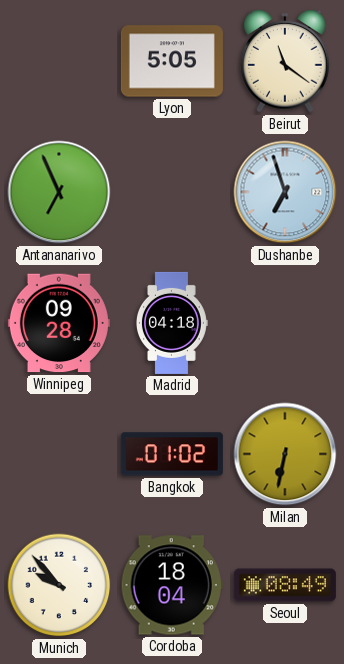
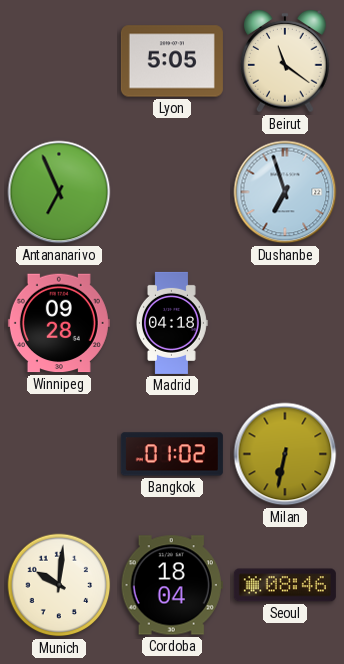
Munich: 9:53 -> 10:01
Seoul: 08:49 -> 08:46
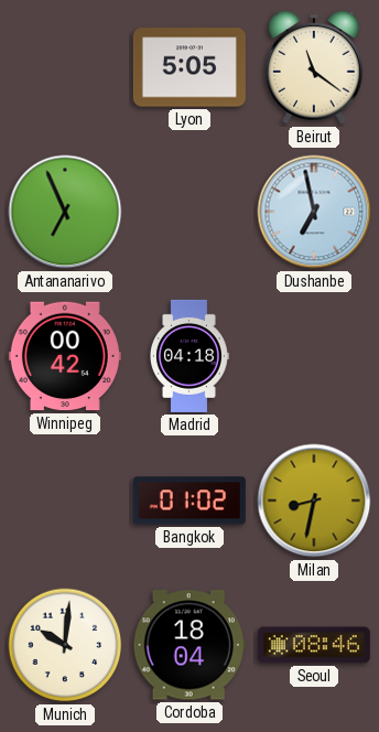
Dushanbe: 6:57 -> 6:58
Winnipeg: 09:28 -> 00:42
Milan: 6:32 -> 8:32
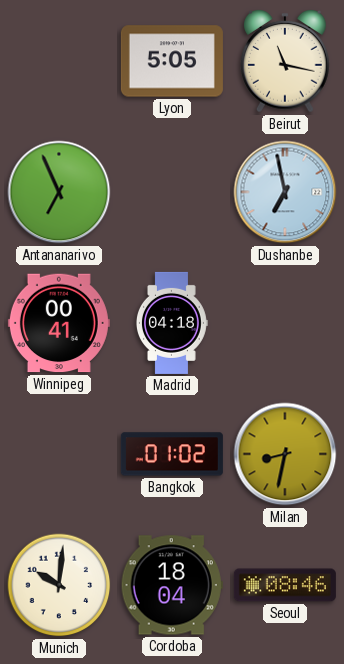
Beirut: 11:21 -> 11:17
Winnipeg: 00:42 -> 00:41
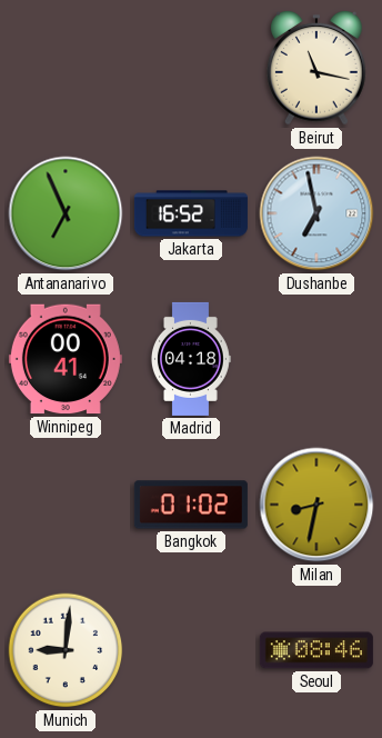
Lyon: 5:05 -> none
Jakarta: none -> 16:52
Munich: 10:01 -> 9:01
Cordoba: 18:04 -> none
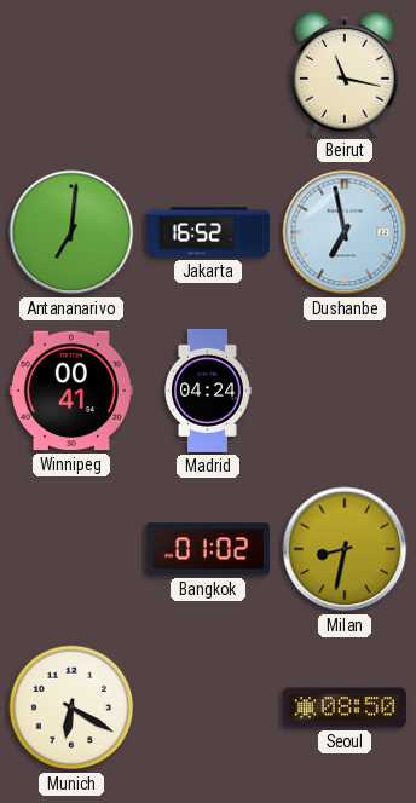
Antananarivo: 6:56 -> 7:01
Madrid: 04:18 -> 04:24
Munich: 9:01 -> 6:20
Seoul: 08:46 -> 08:50
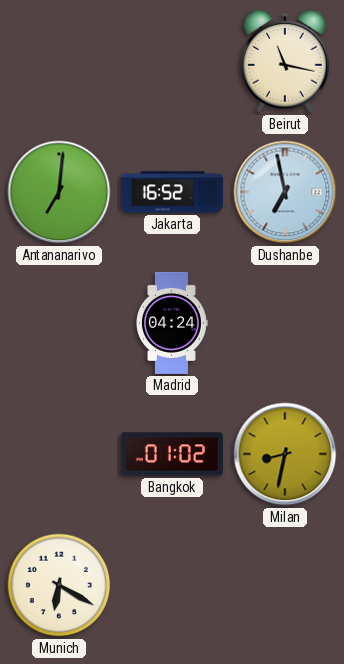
Winnipeg: 00:41 -> none
Seoul: 08:50 -> none
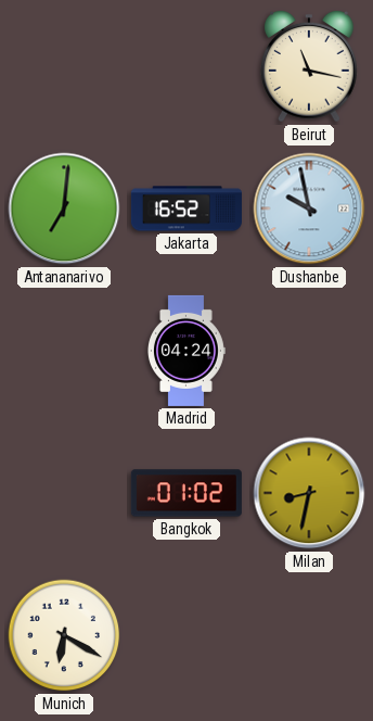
Dushanbe: 6:58 -> 9:58
